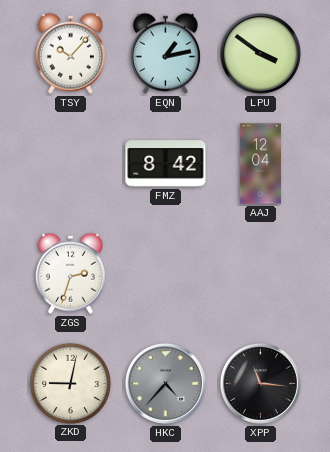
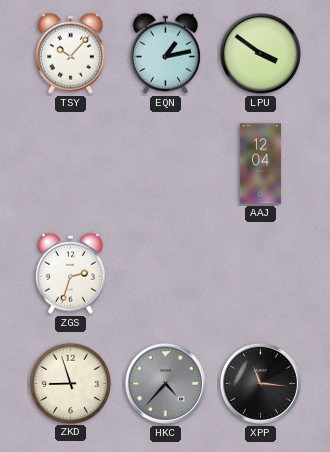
FMZ: 8:42 -> none
ZKD: 9:02 -> 8:57
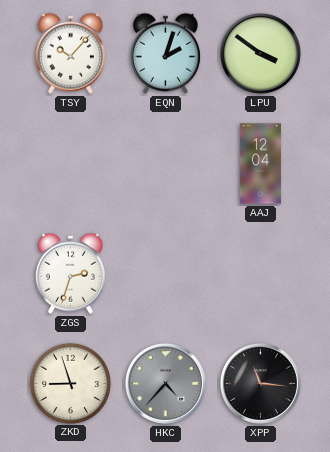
EQN: 1:13 -> 2:03
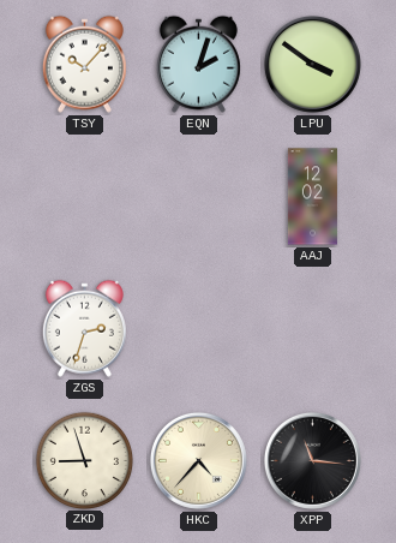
AAJ: 12:04 -> 12:02
HKC dial: grey -> cream
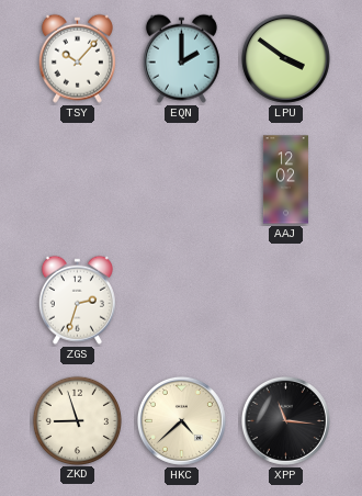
EQN: 2:03 -> 2:00
HKC: 4:37 -> 4:38
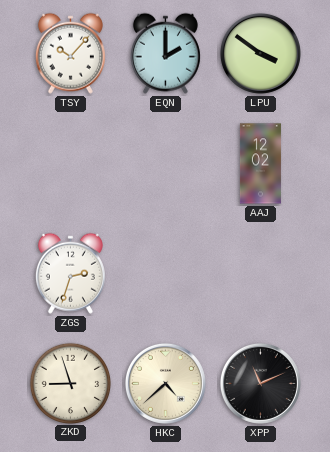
XPP: 11:16 -> 11:11
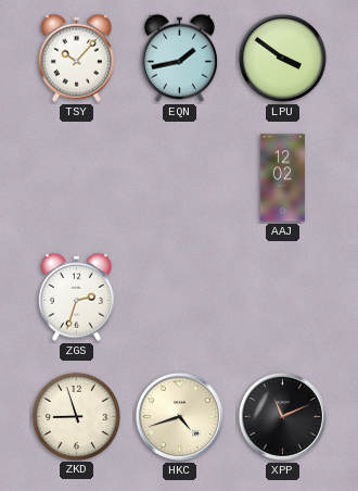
EQN: 2:00 -> 1:43
HKC: 4:38 -> 4:42
